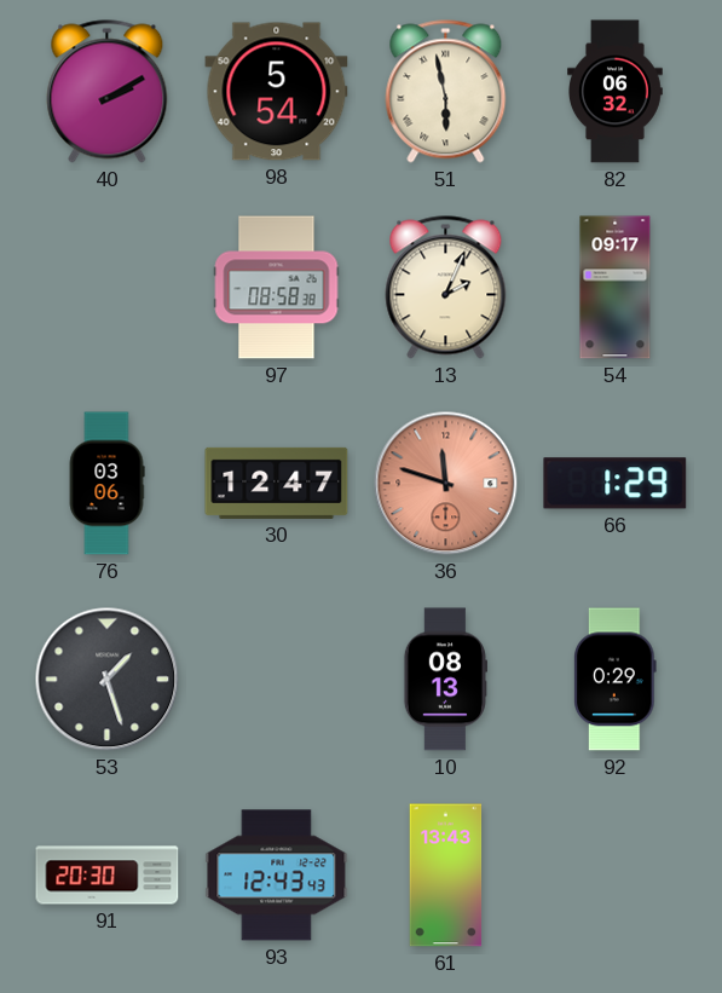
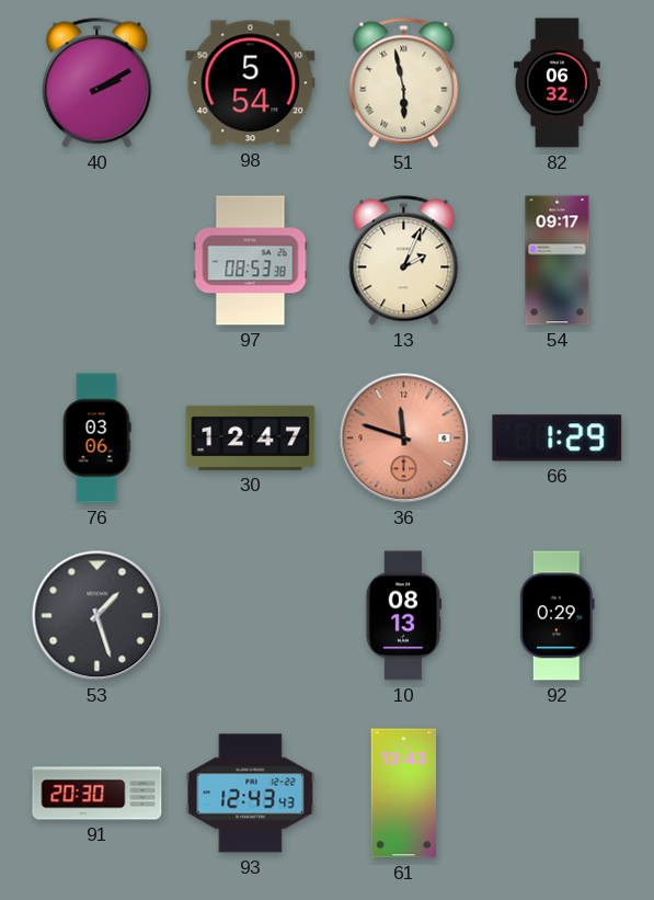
97: 08:58 -> 08:53
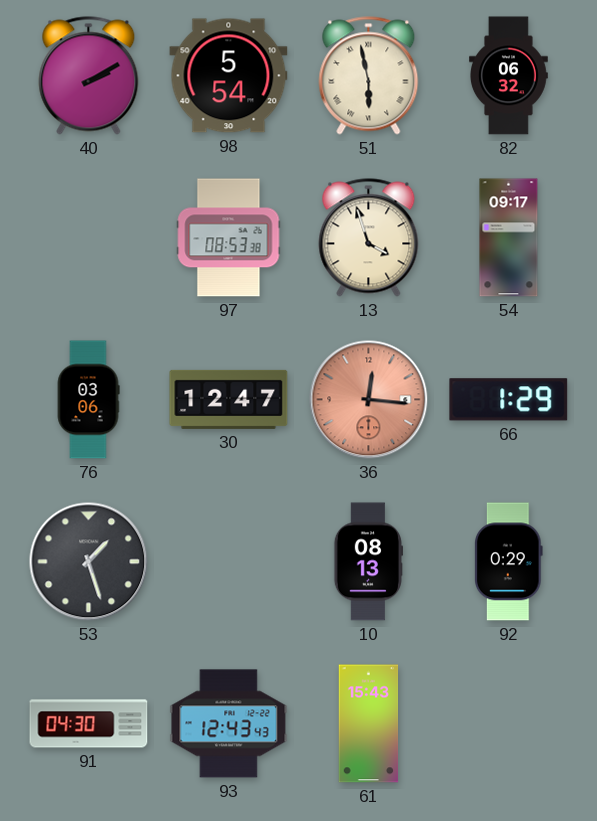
13: 2:04 -> 3:57
36: 11:48 -> 12:16
91: 20:30 -> 04:30
61: 13:43 -> 15:43
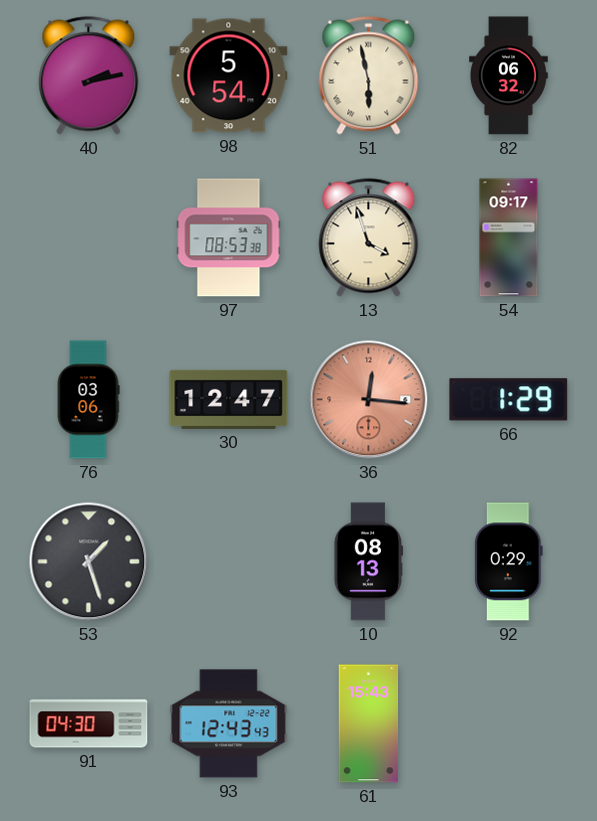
40: 2:10 -> 2:13
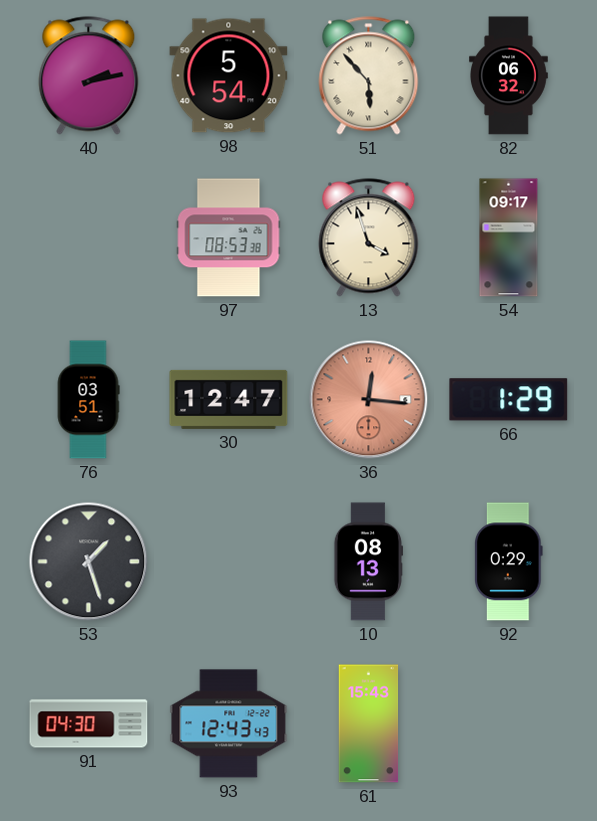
51: 5:58 -> 5:53
76: 03:06 -> 03:51
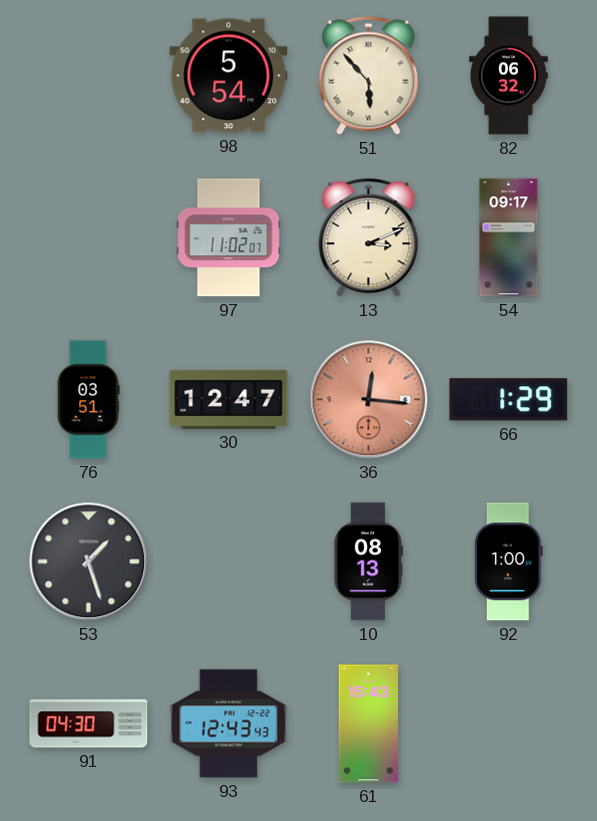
40: 2:13 -> none
97: 08:53 -> 11:02
13: 3:57 -> 3:11
92: 0:29 -> 1:00
